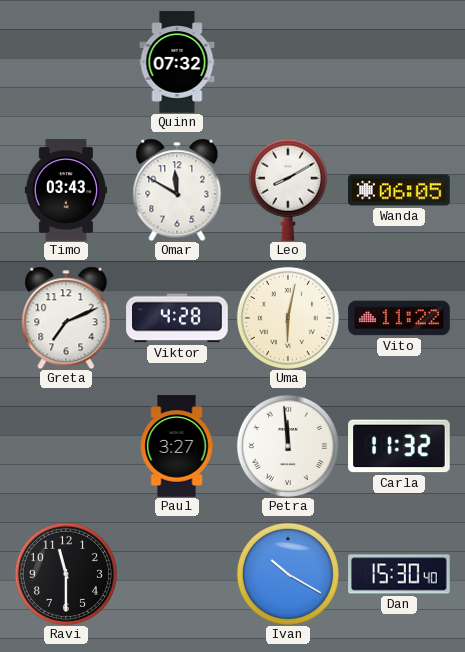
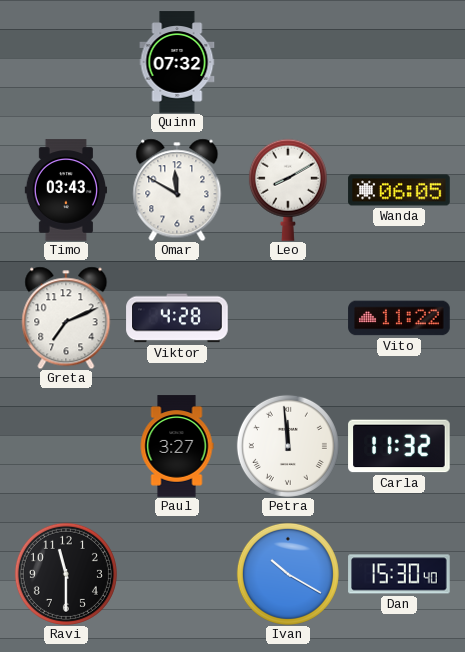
Uma: 6:02 -> none
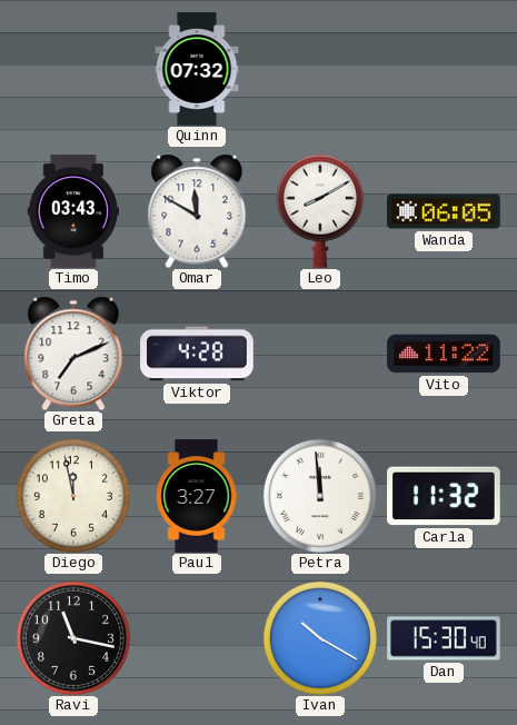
Diego: none -> 11:58
Ravi: 11:30 -> 11:17
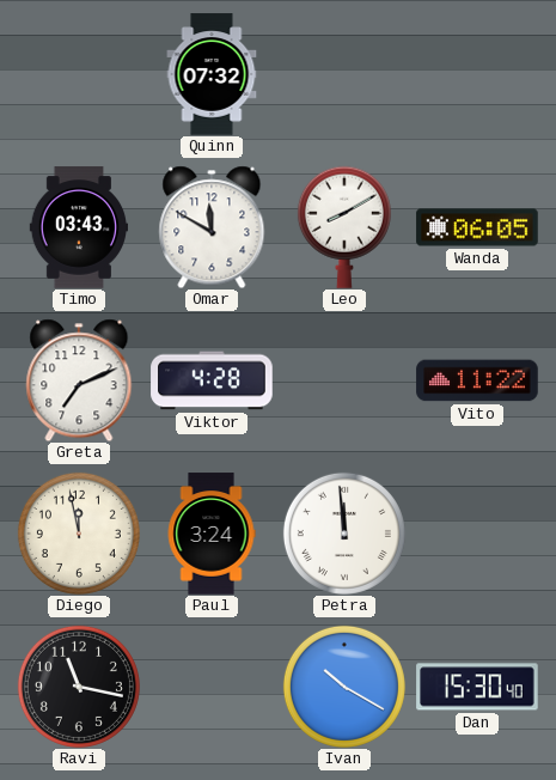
Paul: 3:27 -> 3:24
Carla: 11:32 -> none
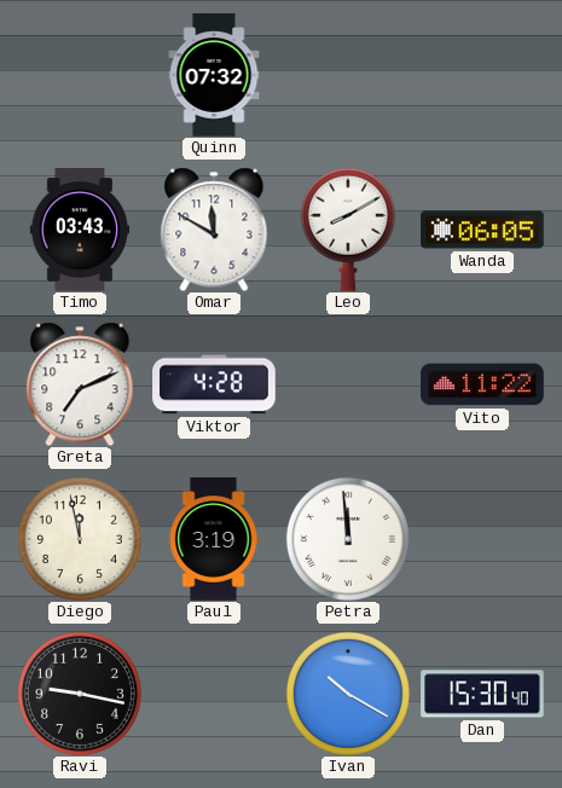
Paul: 3:24 -> 3:19
Ravi: 11:17 -> 9:17
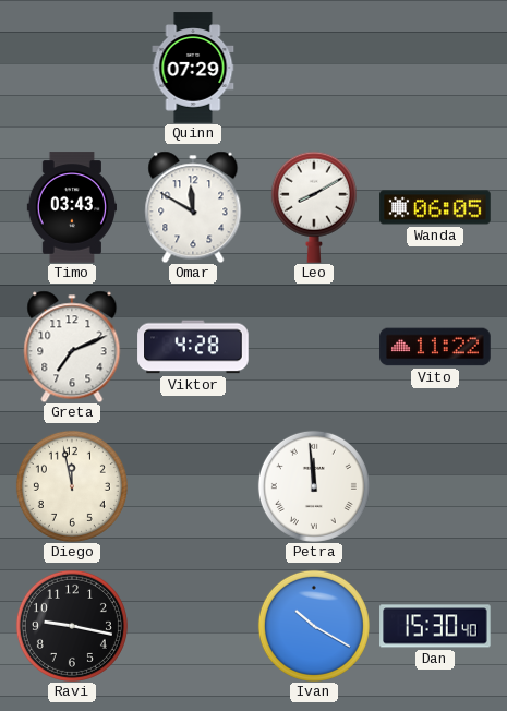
Quinn: 07:32 -> 07:29
Paul: 3:19 -> none
